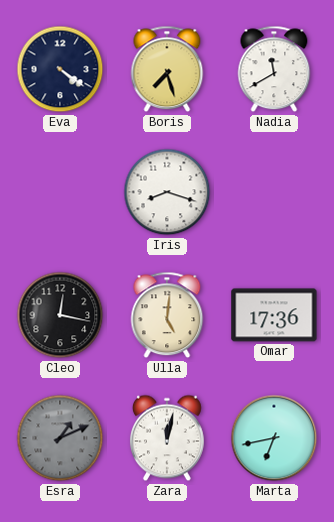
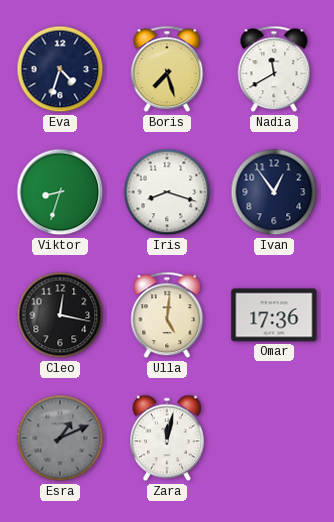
Eva: 4:21 -> 4:33
Viktor: none -> 8:33
Ivan: none -> 12:54
Marta: 6:43 -> none
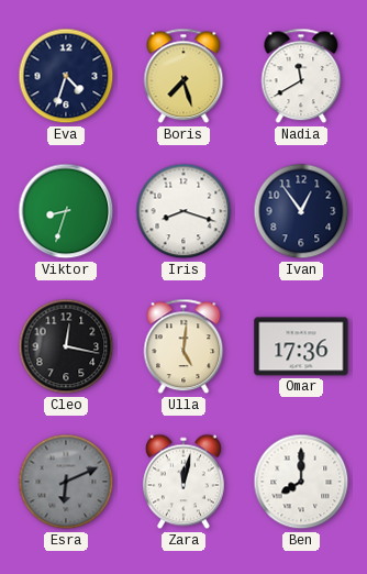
Esra: 1:11 -> 6:11
Ben: none -> 8:00
